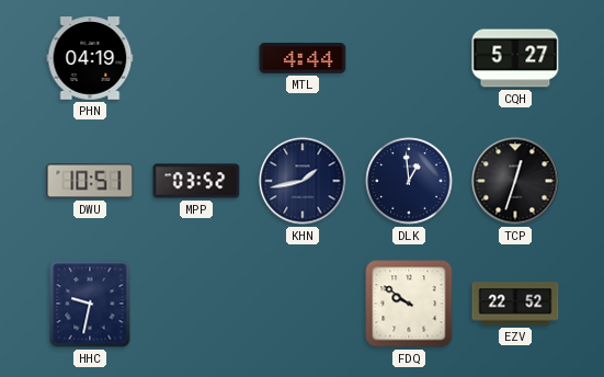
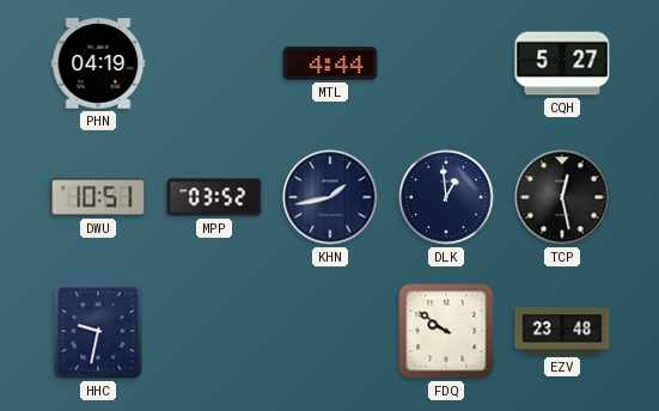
TCP: 12:33 -> 12:28
EZV: 22:52 -> 23:48
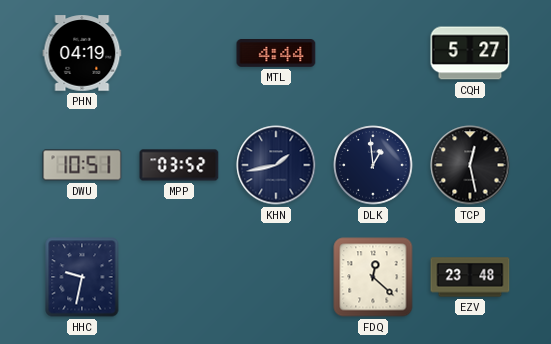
FDQ: 9:51 -> 12:22
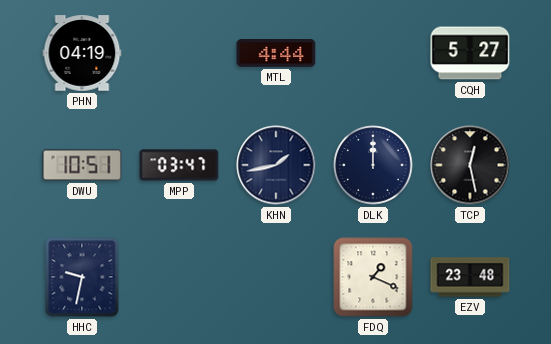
MPP: 03:52 -> 03:47
DLK: 12:59 -> 12:00
FDQ: 12:22 -> 1:19
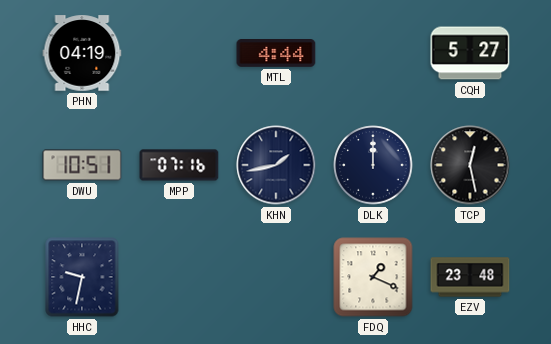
MPP: 03:47 -> 07:16
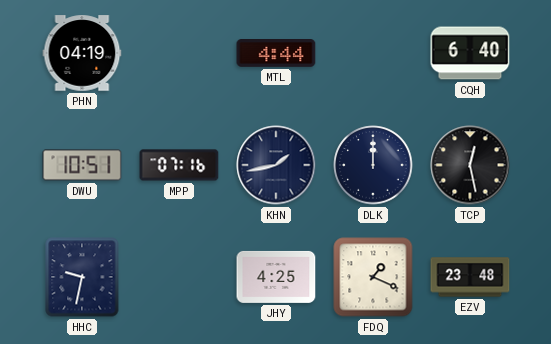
CQH: 5:27 -> 6:40
JHY: none -> 4:25
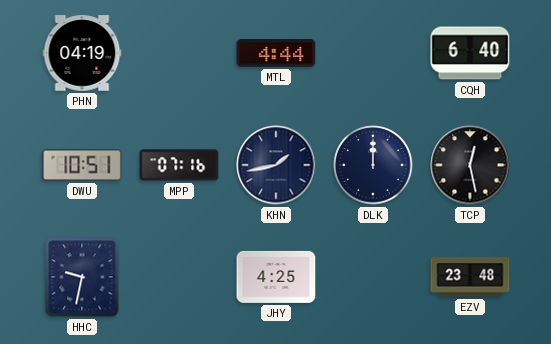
FDQ: 1:19 -> none
